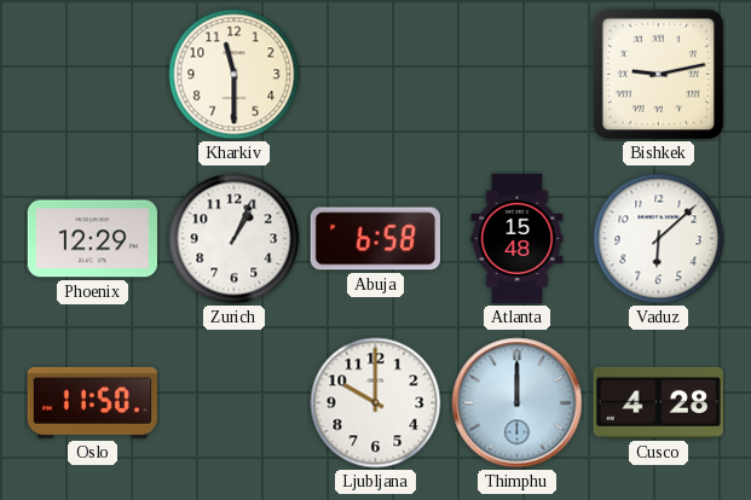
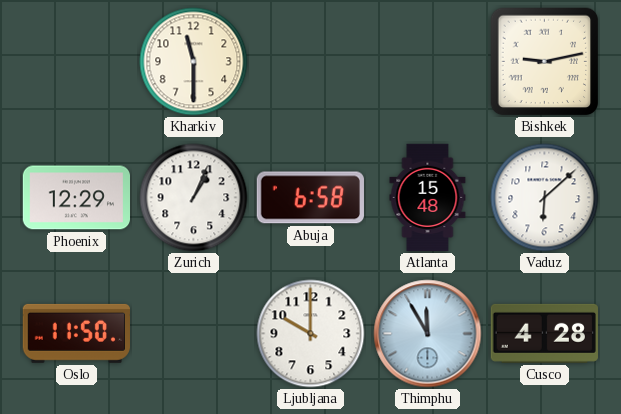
Thimphu: 12:00 -> 11:55
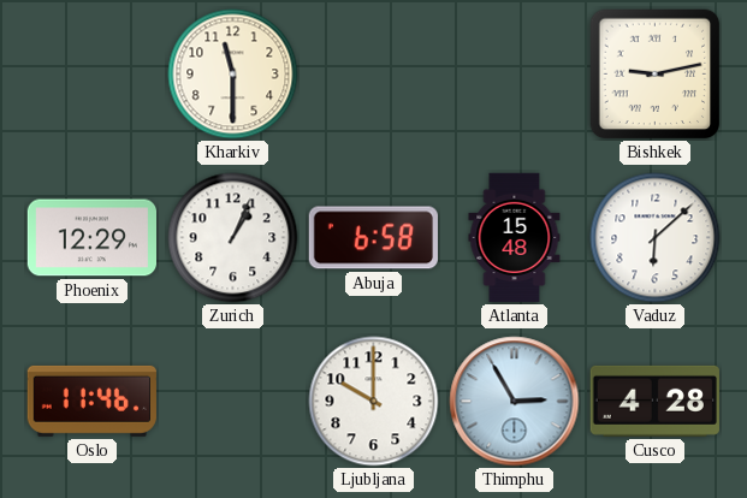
Oslo: 11:50 -> 11:46
Thimphu: 11:55 -> 2:55
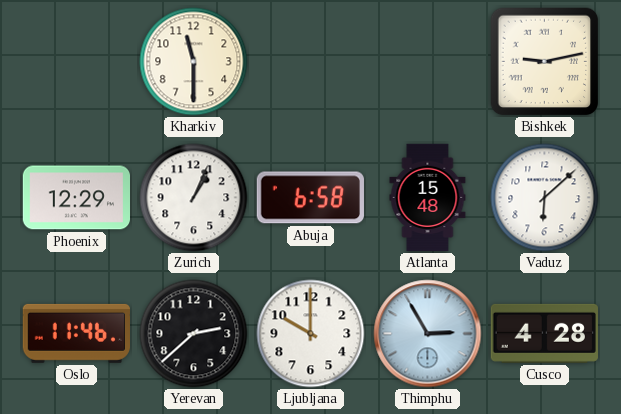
Yerevan: none -> 2:38
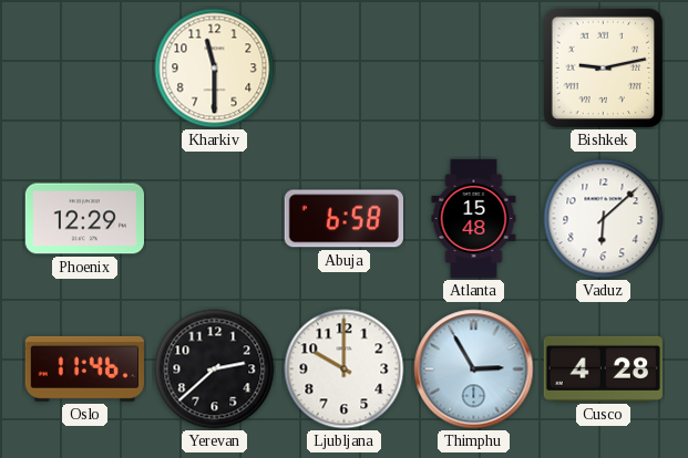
Zurich: 1:04 -> none
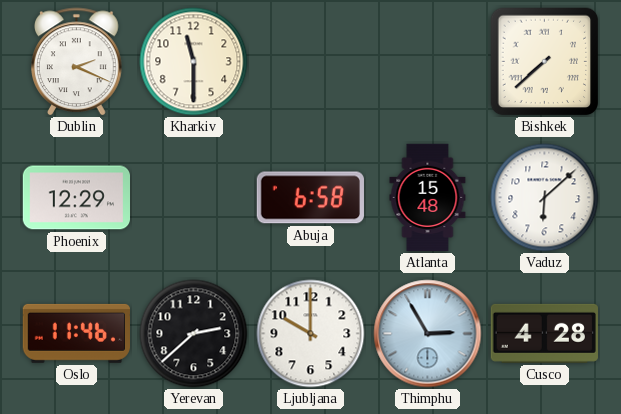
Dublin: none -> 2:19
Bishkek: 9:13 -> 7:38
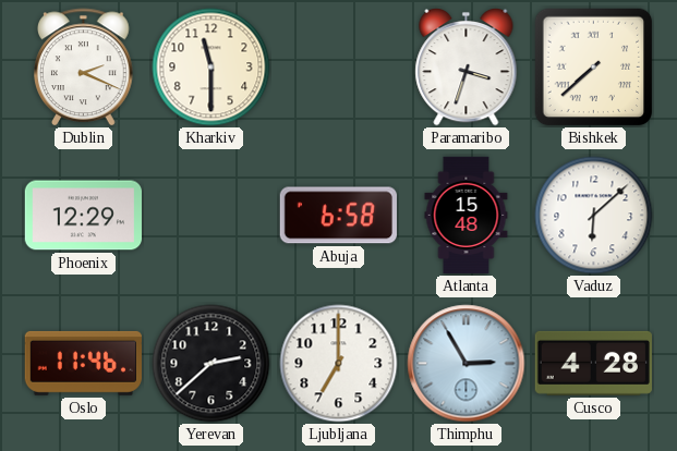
Paramaribo: none -> 3:33
Ljubljana: 10:00 -> 7:00
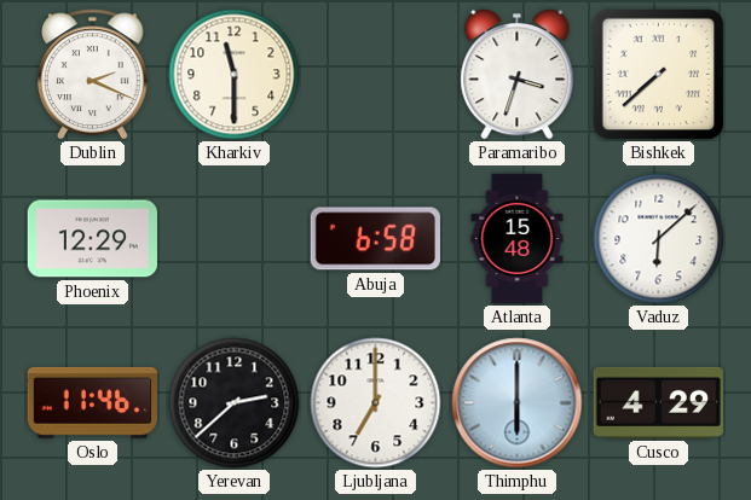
Thimphu: 2:55 -> 6:00
Cusco: 4:28 -> 4:29
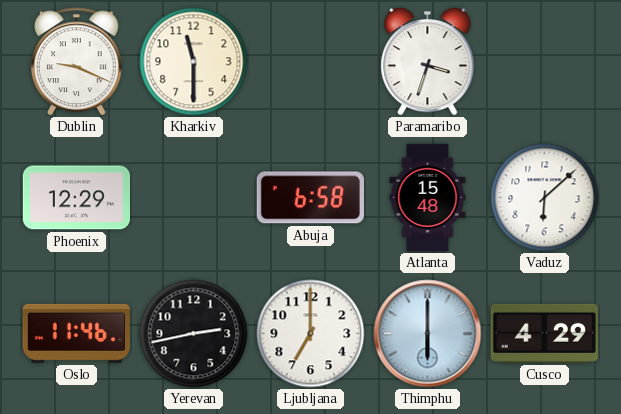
Dublin: 2:19 -> 9:19
Bishkek: 7:38 -> none
Yerevan: 2:38 -> 2:43
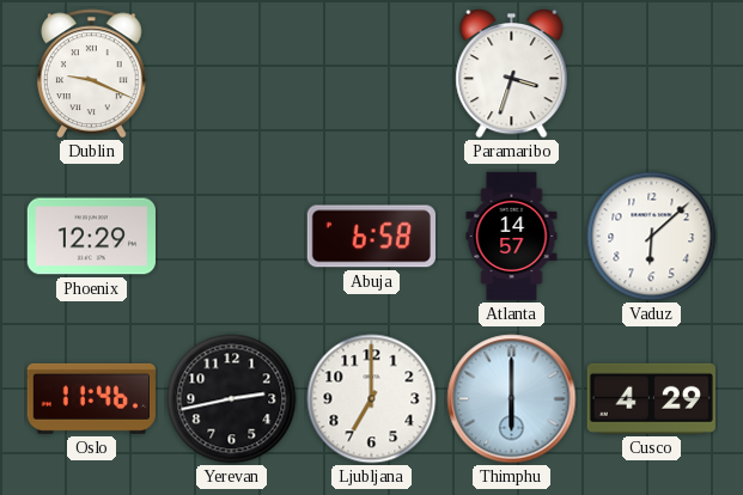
Kharkiv: 11:30 -> none
Atlanta: 15:48 -> 14:57
